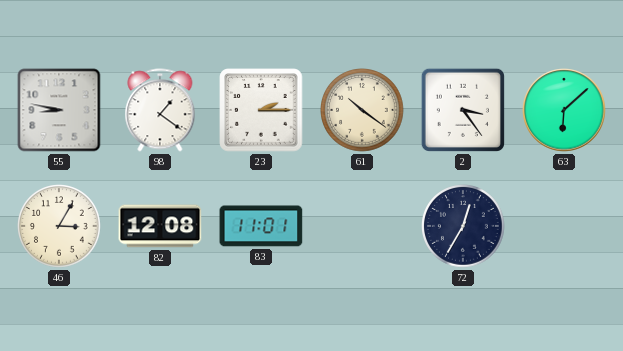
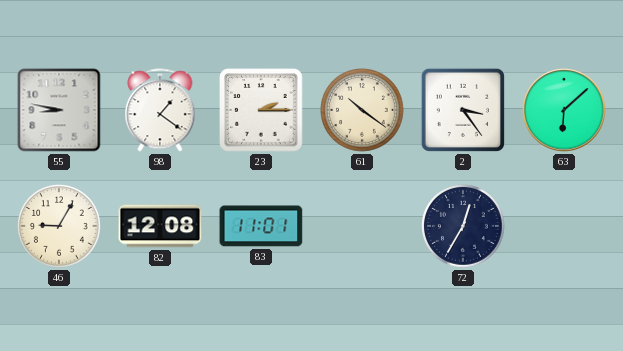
46: 3:05 -> 9:05
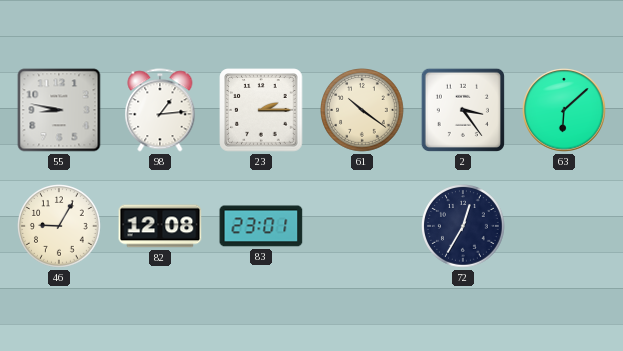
98: 1:21 -> 1:14
83: 11:01 -> 23:01
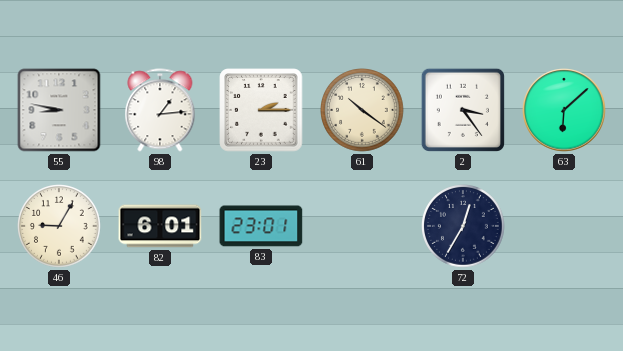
82: 12:08 -> 6:01
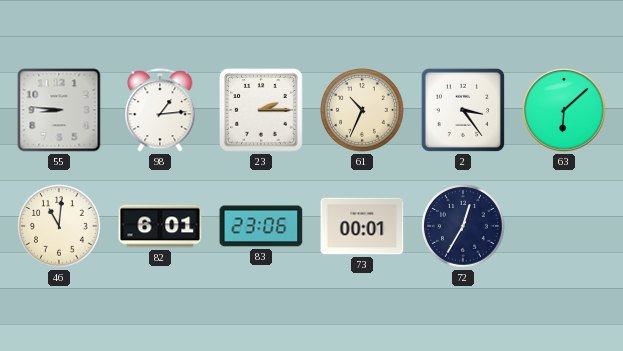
55: 8:47 -> 8:46
61: 10:21 -> 10:34
46: 9:05 -> 11:01
83: 23:01 -> 23:06
73: none -> 00:01
